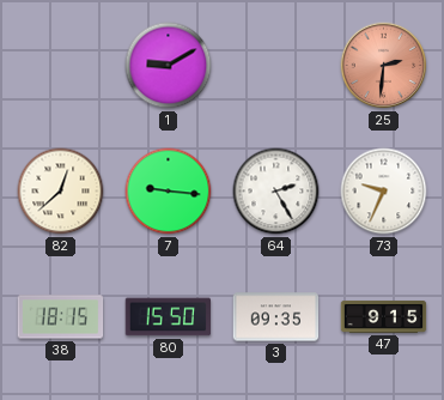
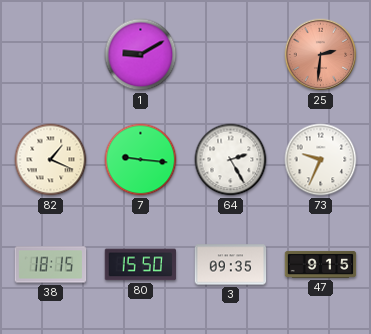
82: 12:38 -> 1:19
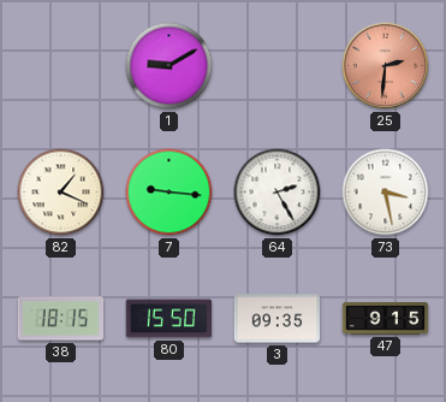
73: 9:34 -> 3:28
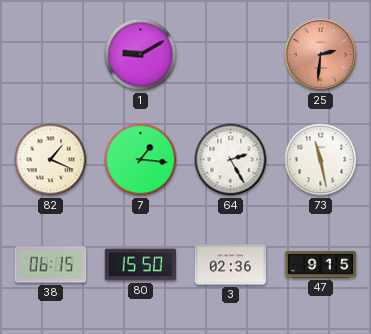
7: 9:16 -> 1:16
73: 3:28 -> 11:28
38: 18:15 -> 06:15
3: 09:35 -> 02:36
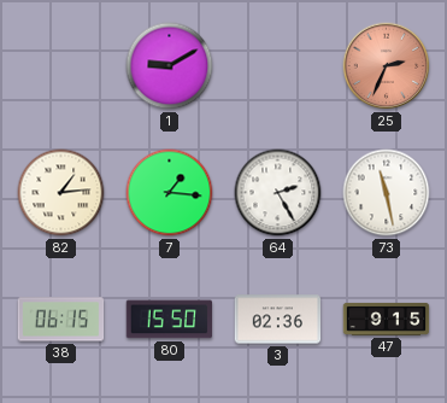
25: 2:31 -> 2:34
82: 1:19 -> 1:14
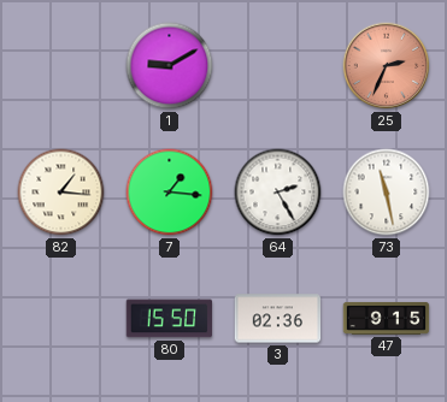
82: 1:14 -> 1:16
38: 06:15 -> none
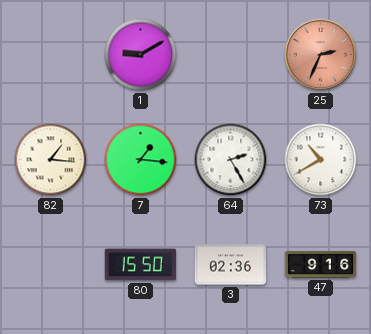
73: 11:28 -> 10:40
47: 9:15 -> 9:16
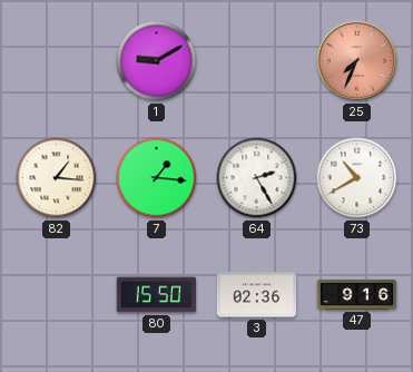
25: 2:34 -> 7:34
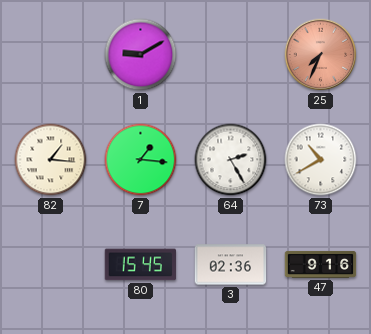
80: 15:50 -> 15:45
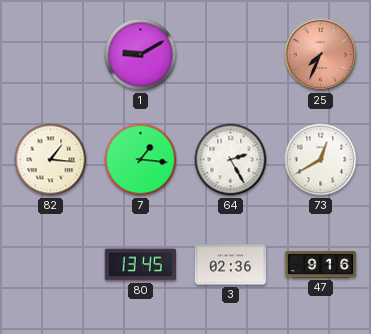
73: 10:40 -> 12:40
80: 15:45 -> 13:45
